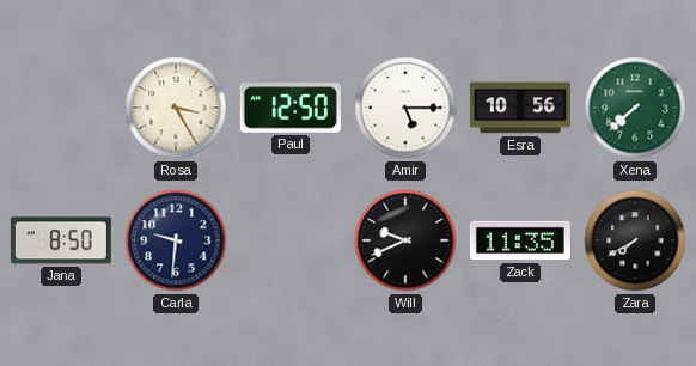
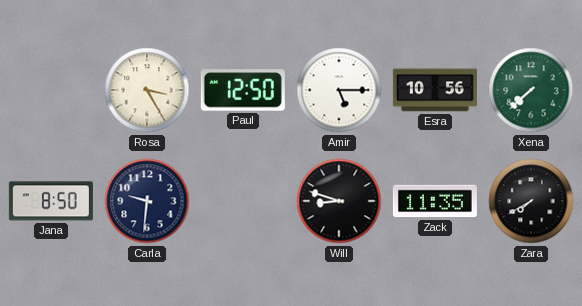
Will: 9:41 -> 8:48
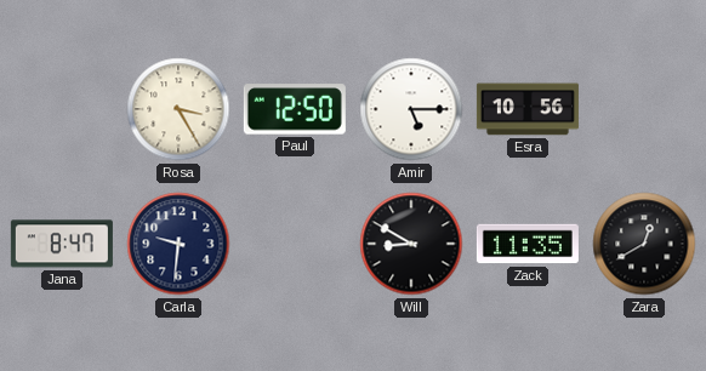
Xena: 7:38 -> none
Jana: 8:50 -> 8:47
Will: 8:48 -> 8:50
Zara: 7:40 -> 12:40
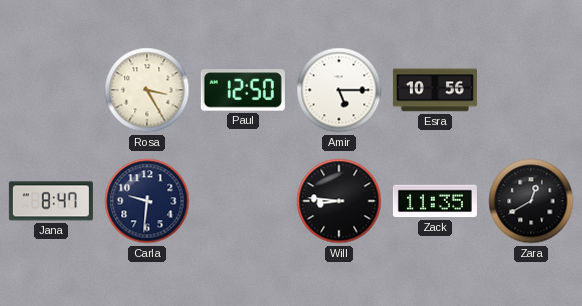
Will: 8:50 -> 8:46
